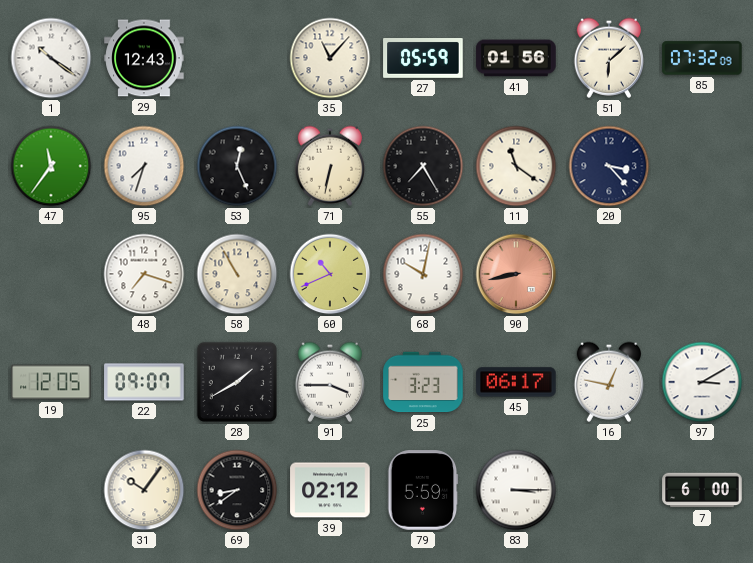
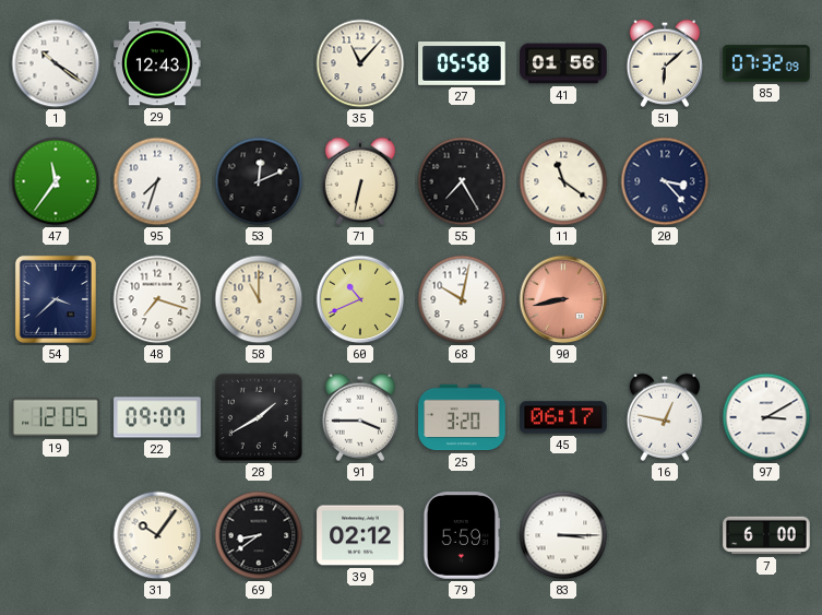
27: 05:59 -> 05:58
53: 12:26 -> 12:11
54: none -> 3:38
58: 10:55 -> 11:00
25: 3:23 -> 3:20
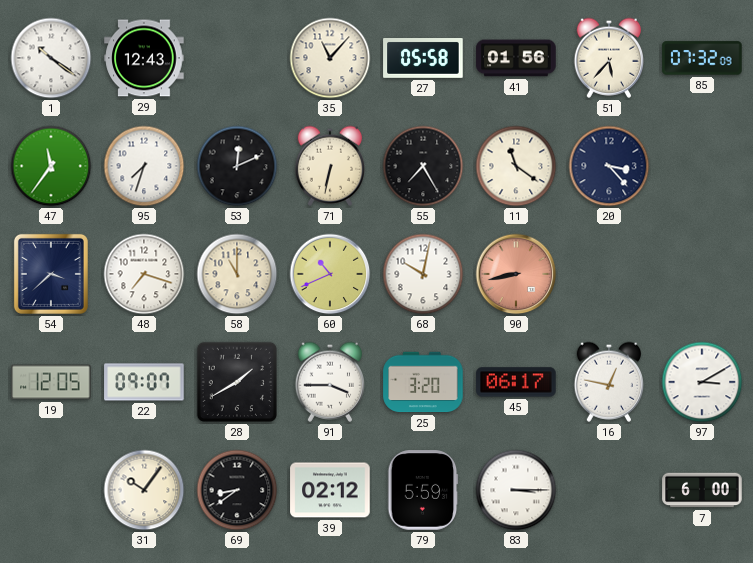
51: 6:08 -> 5:37
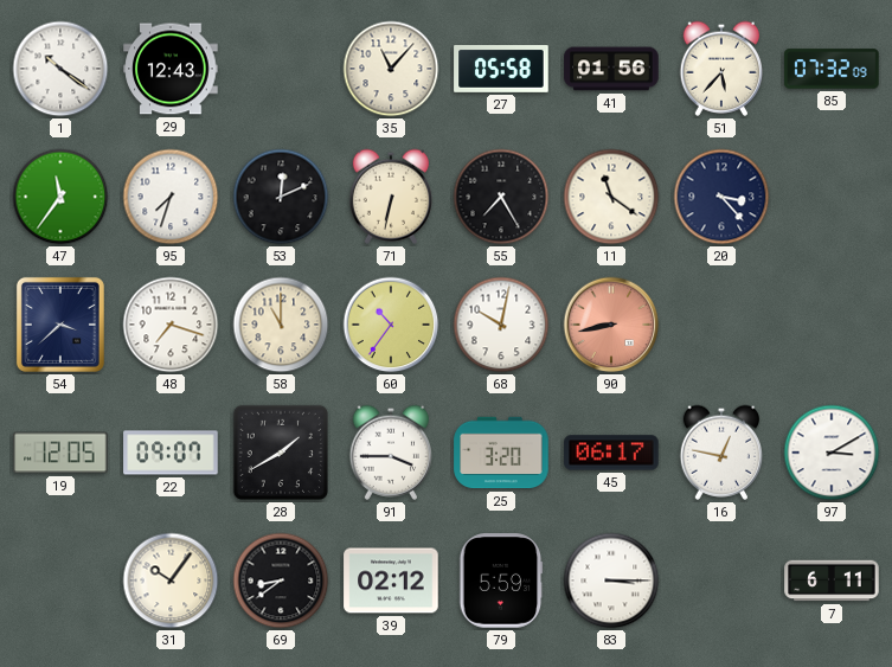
60: 10:41 -> 10:36
7: 6:00 -> 6:11
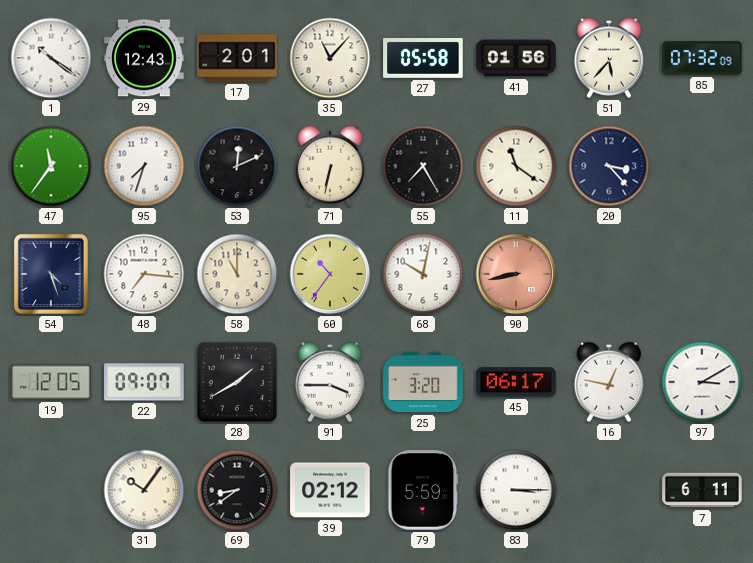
17: none -> 2:01
54: 3:38 -> 4:27
48: 7:18 -> 7:16
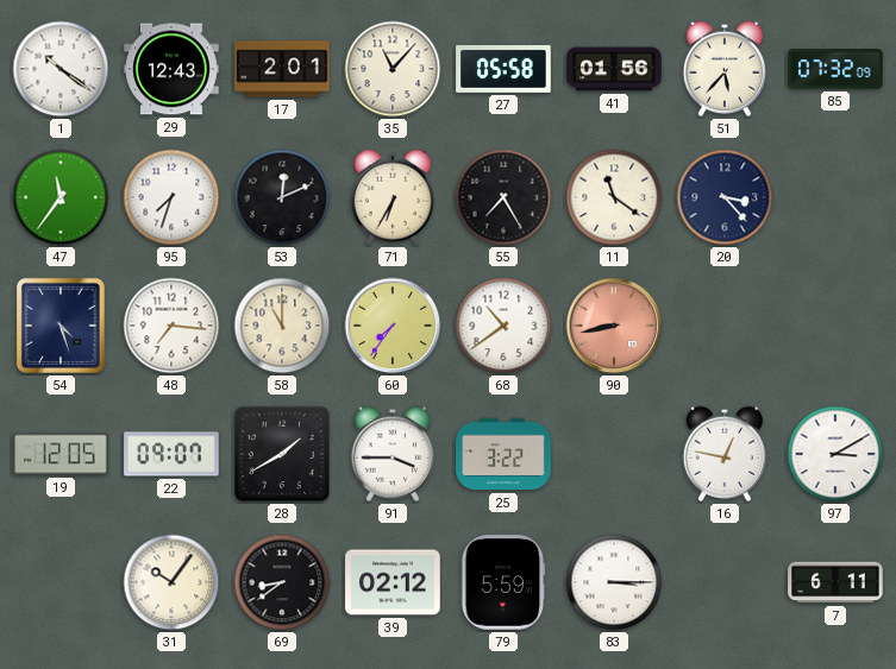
71: 6:32 -> 6:35
60: 10:36 -> 7:36
68: 10:02 -> 10:39
25: 3:20 -> 3:22
45: 06:17 -> none
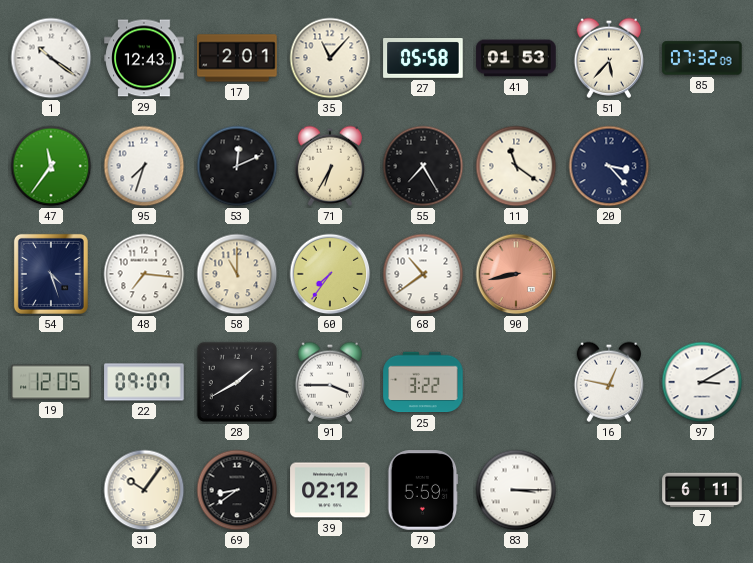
41: 01:56 -> 01:53
